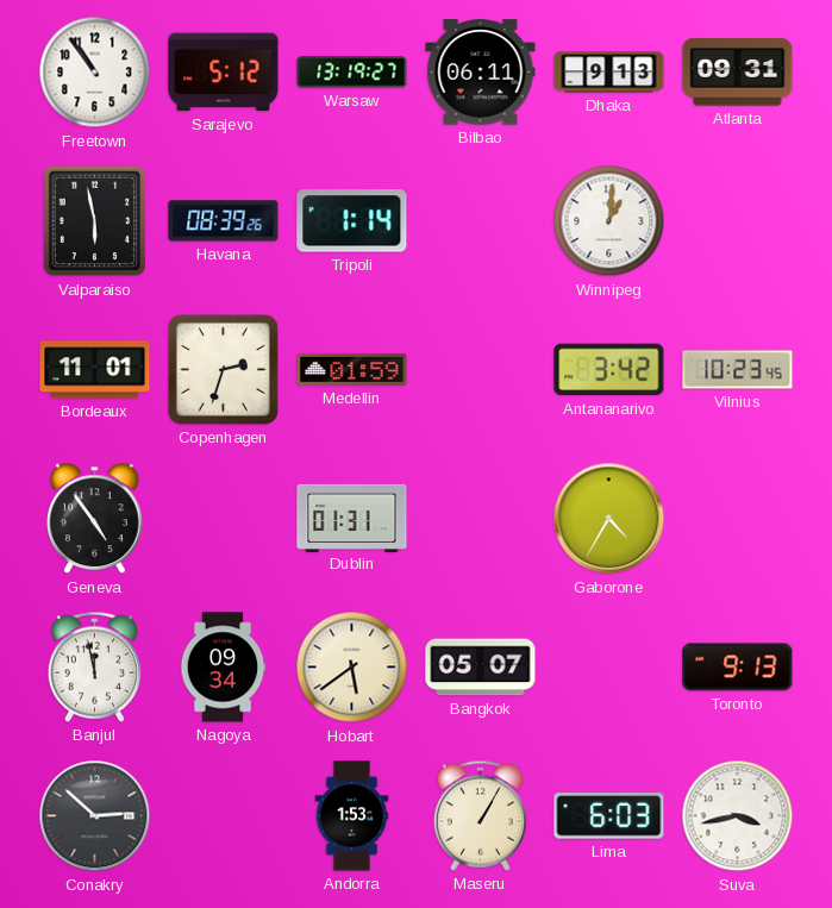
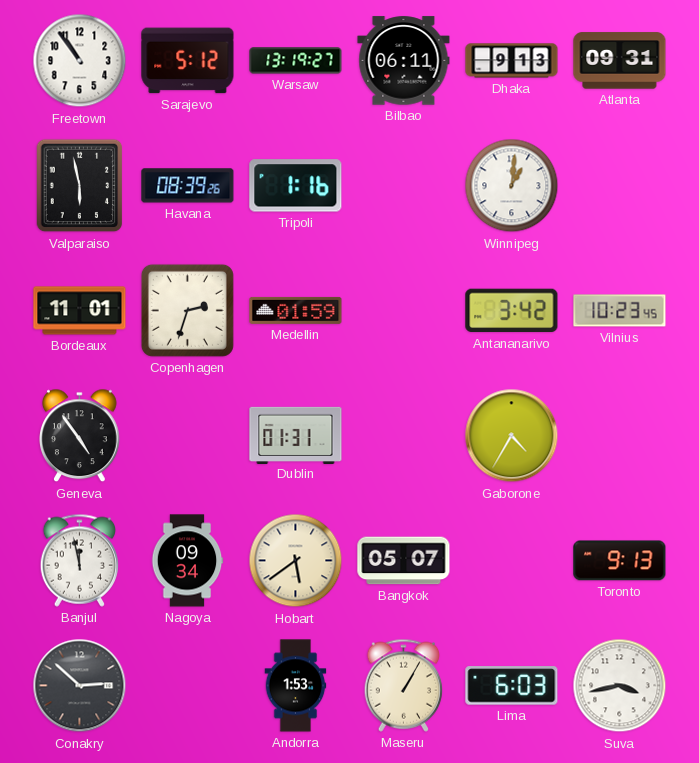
Tripoli: 1:14 -> 1:16
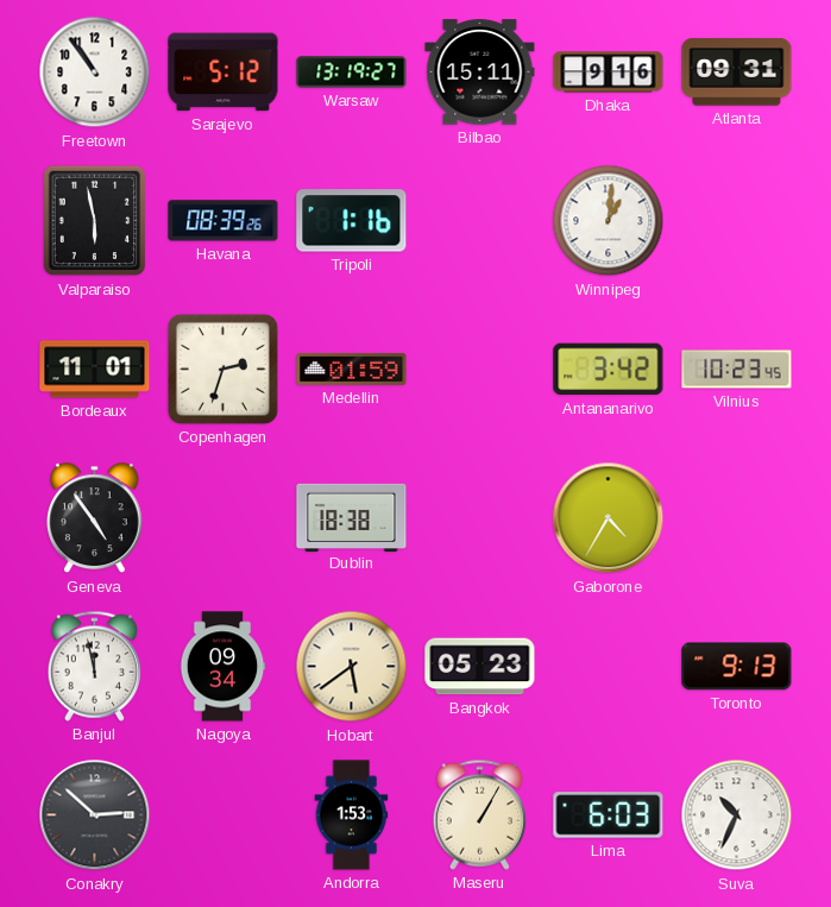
Bilbao: 06:11 -> 15:11
Dhaka: 9:13 -> 9:16
Dublin: 01:31 -> 18:38
Bangkok: 05:07 -> 05:23
Suva: 3:43 -> 10:34
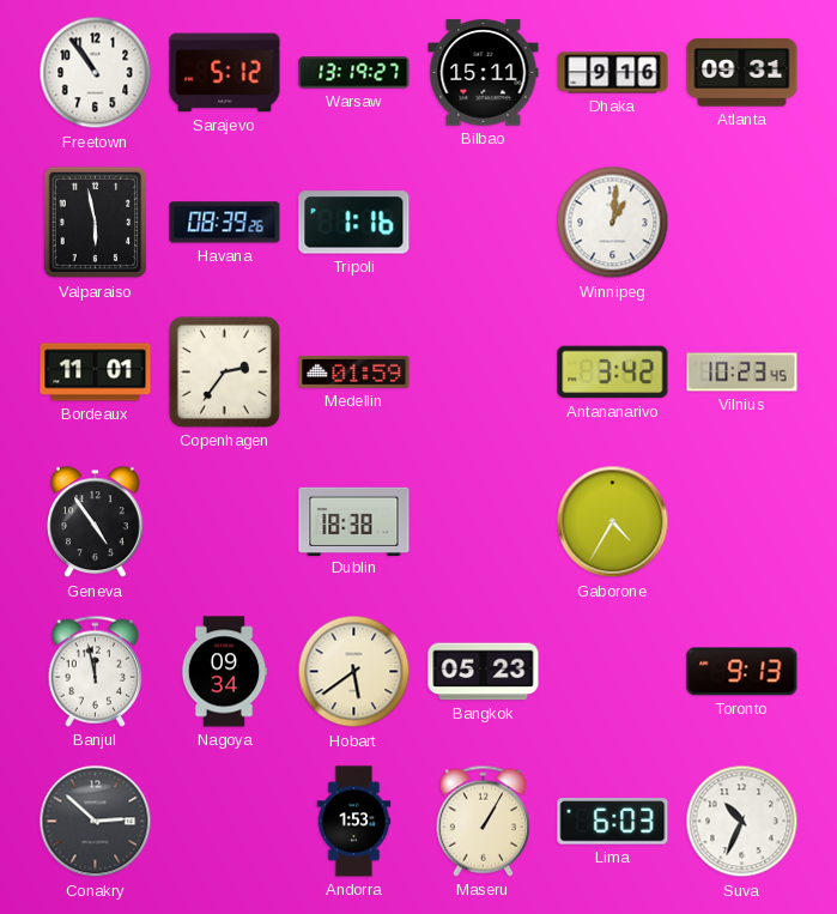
Copenhagen: 2:33 -> 2:36
